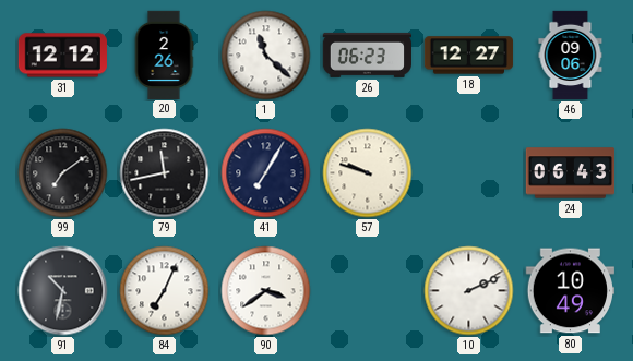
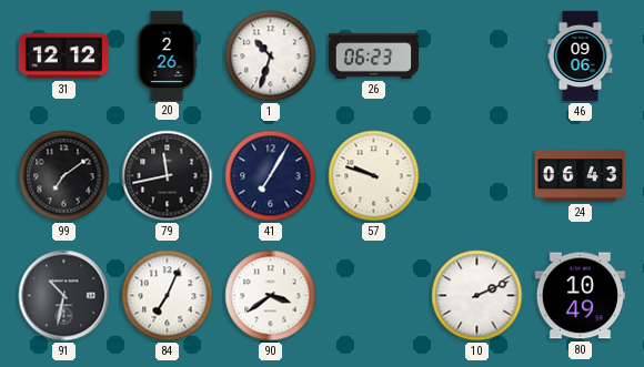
1: 11:22 -> 10:33
18: 12:27 -> none
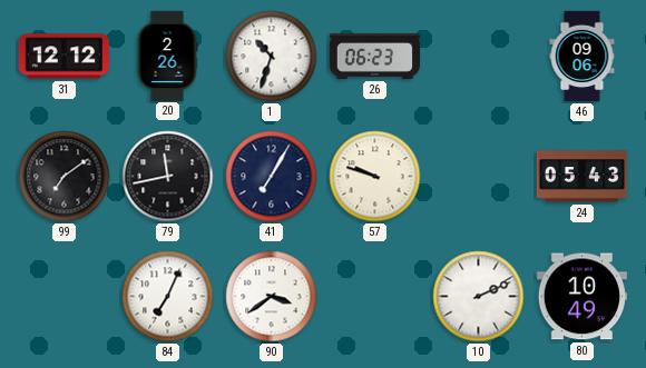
24: 06:43 -> 05:43
91: 10:32 -> none
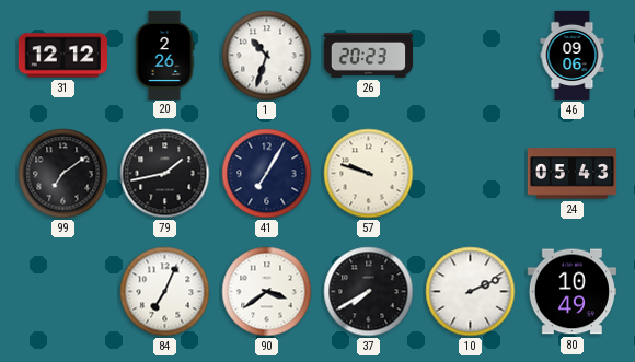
26: 06:23 -> 20:23
79: 11:43 -> 1:43
37: none -> 7:40
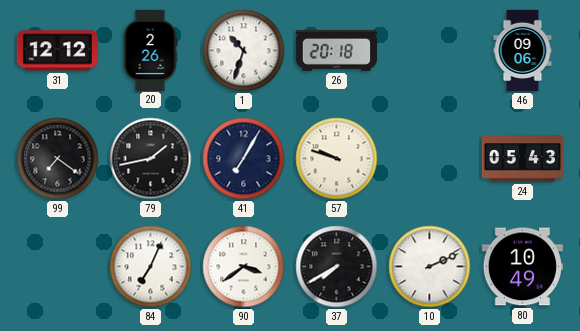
26: 20:23 -> 20:18
99: 7:09 -> 7:21
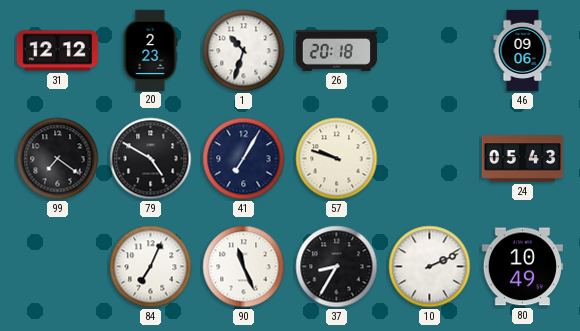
20: 2:26 -> 2:23
79: 1:43 -> 4:50
90: 3:39 -> 11:26
37: 7:40 -> 8:35
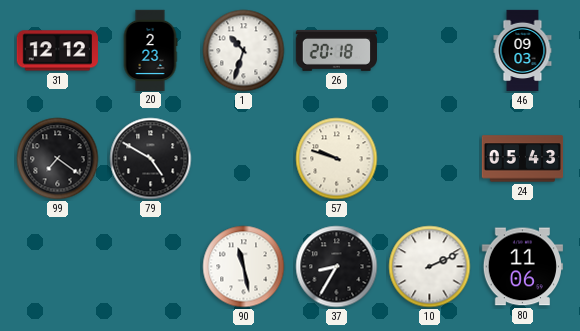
46: 09:06 -> 09:03
41: 7:05 -> none
84: 7:04 -> none
90: 11:26 -> 11:28
80: 10:49 -> 11:06
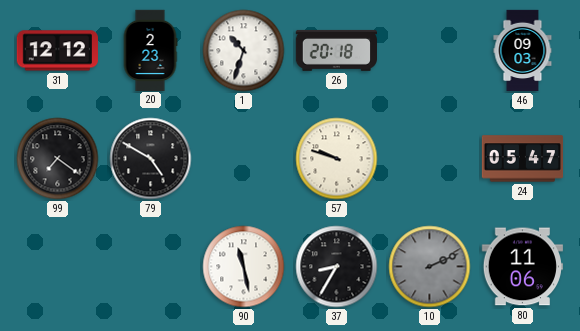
24: 05:43 -> 05:47
10 dial: white -> grey
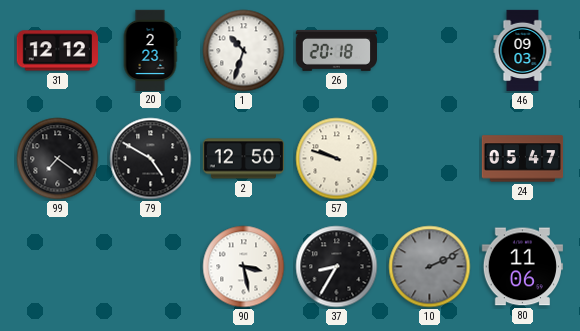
2: none -> 12:50
90: 11:28 -> 3:28
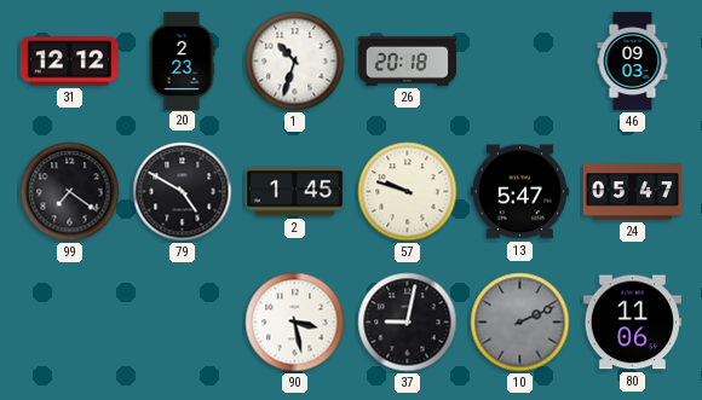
2: 12:50 -> 1:45
13: none -> 5:47
37: 8:35 -> 9:02
